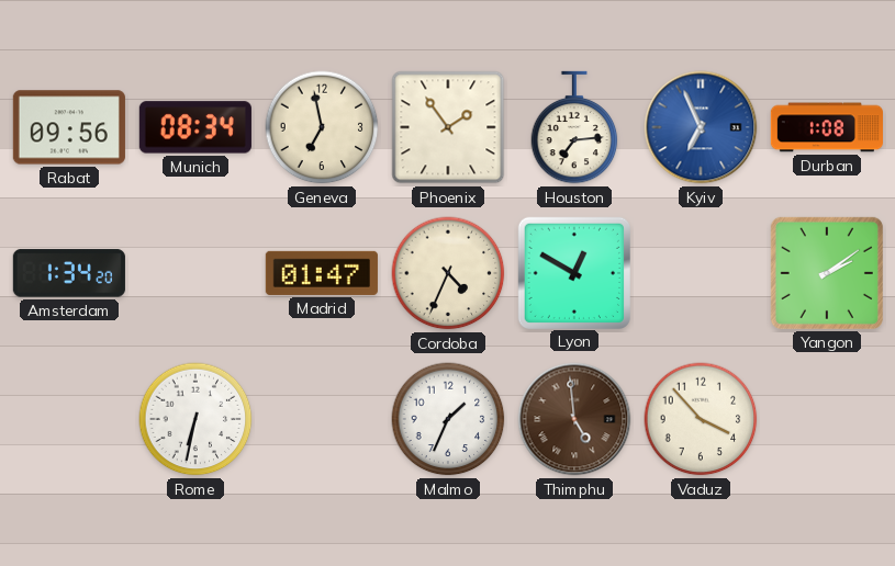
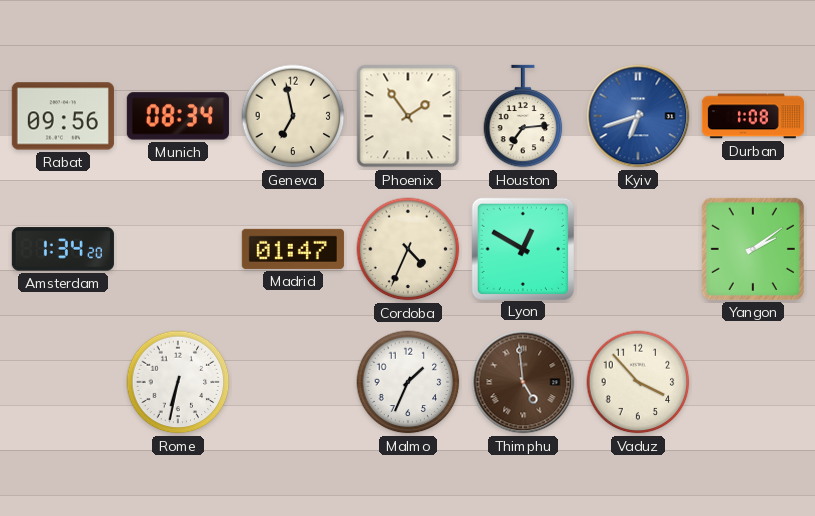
Kyiv: 6:56 -> 6:42
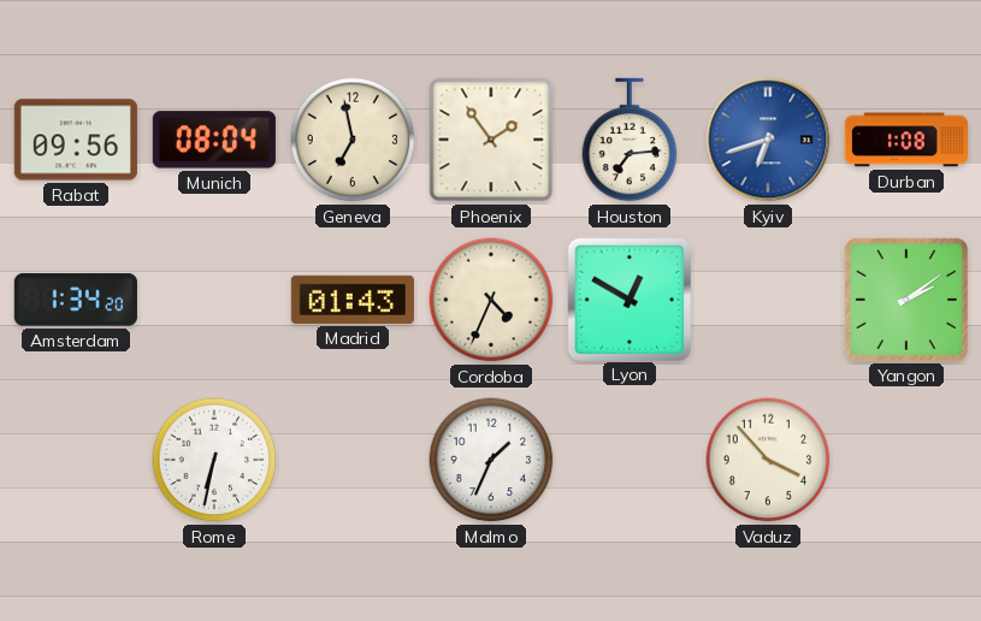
Munich: 08:34 -> 08:04
Madrid: 01:47 -> 01:43
Thimphu: 4:59 -> none
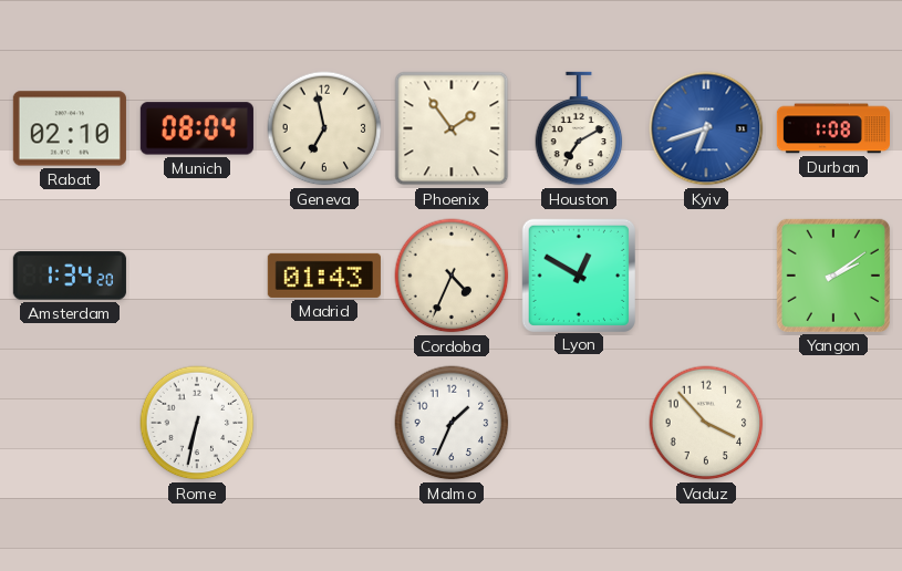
Rabat: 09:56 -> 02:10
Houston: 7:14 -> 7:10
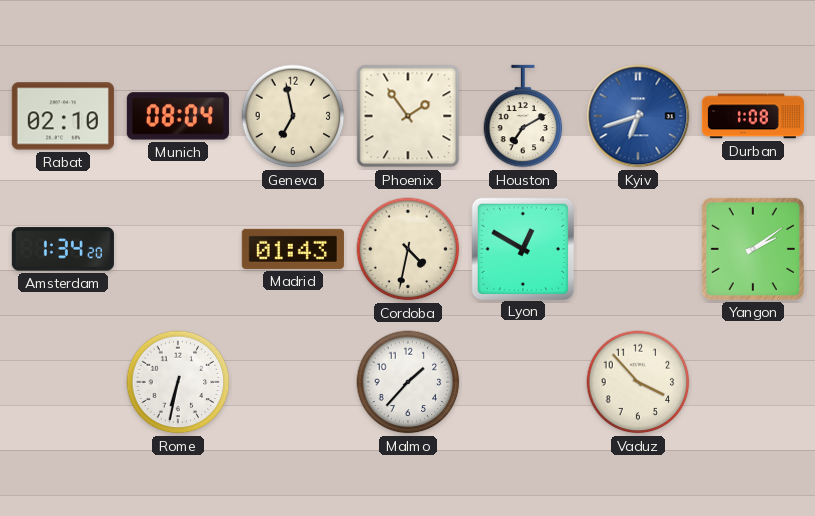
Cordoba: 4:34 -> 4:32
Malmo: 1:34 -> 1:37
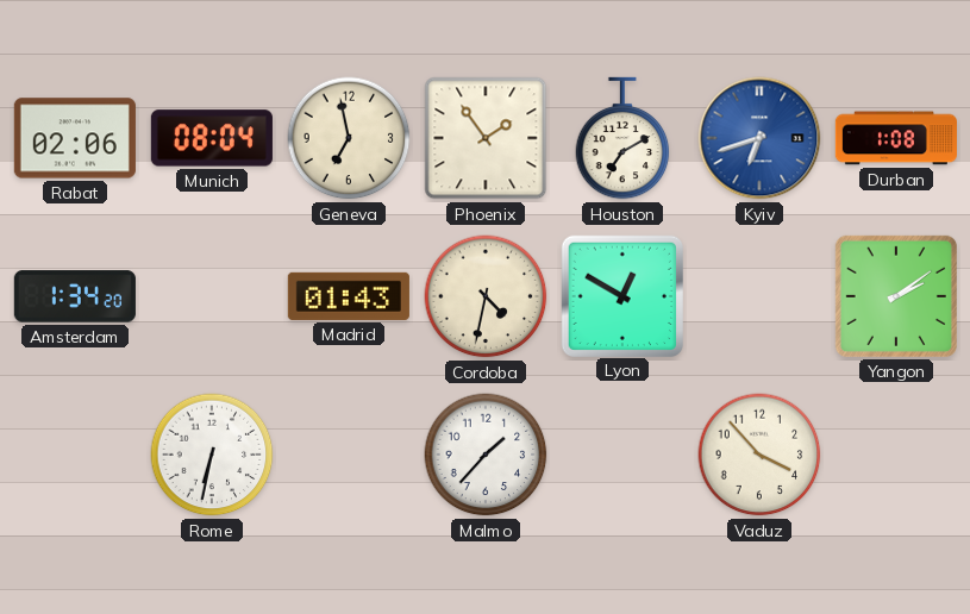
Rabat: 02:10 -> 02:06
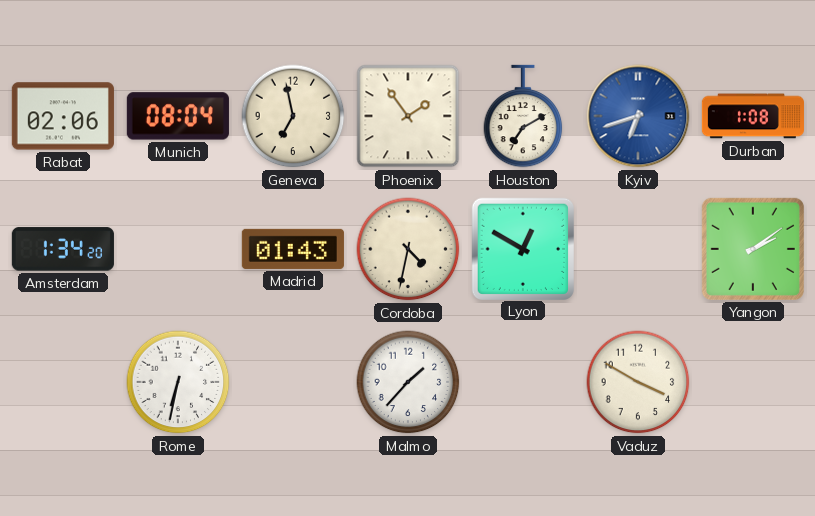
Vaduz: 3:53 -> 3:50
